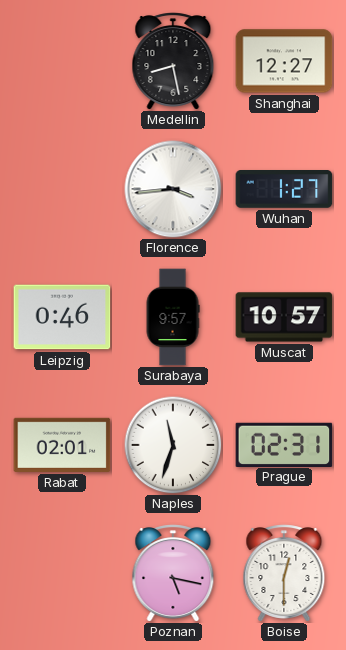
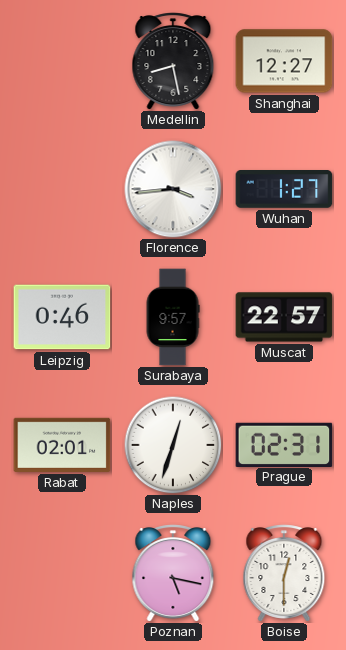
Muscat: 10:57 -> 22:57
Naples: 11:33 -> 12:33
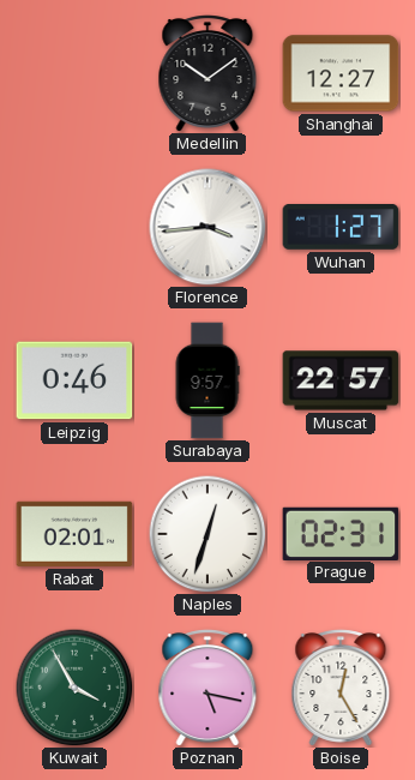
Medellin: 8:28 -> 10:09
Kuwait: none -> 3:55
Boise: 12:30 -> 12:25
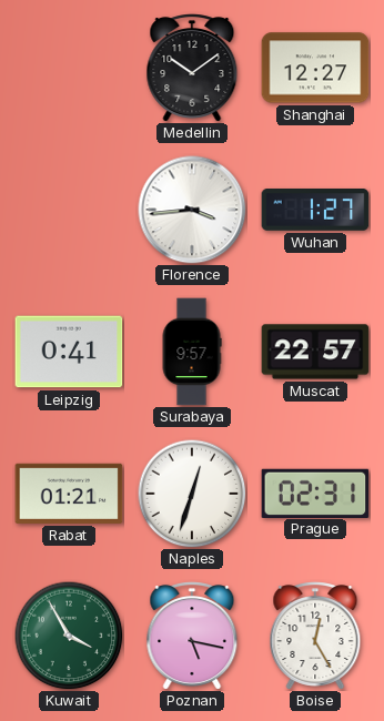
Leipzig: 0:46 -> 0:41
Rabat: 02:01 -> 01:21
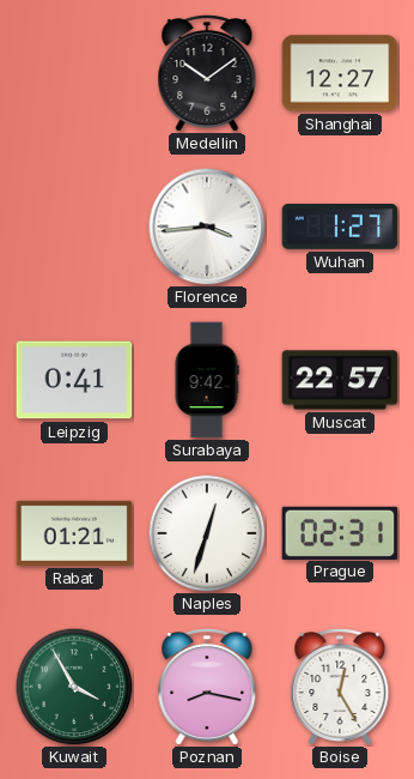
Surabaya: 9:57 -> 9:42
Poznan: 5:17 -> 8:17
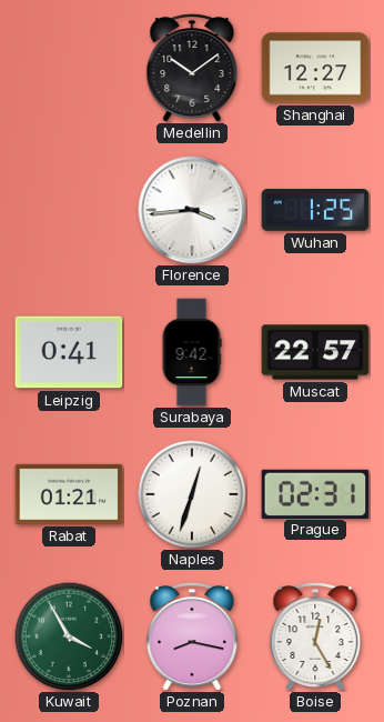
Wuhan: 1:27 -> 1:25
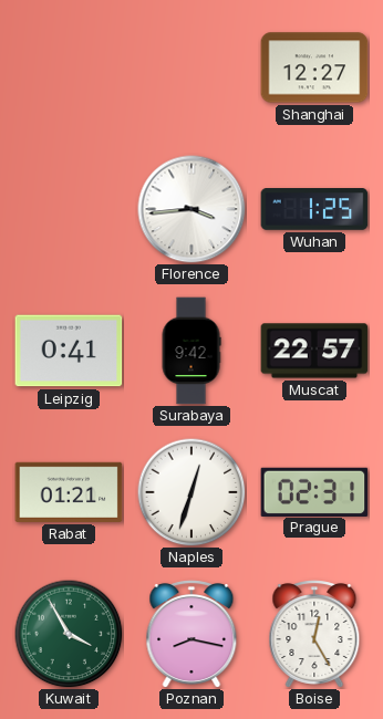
Medellin: 10:09 -> none
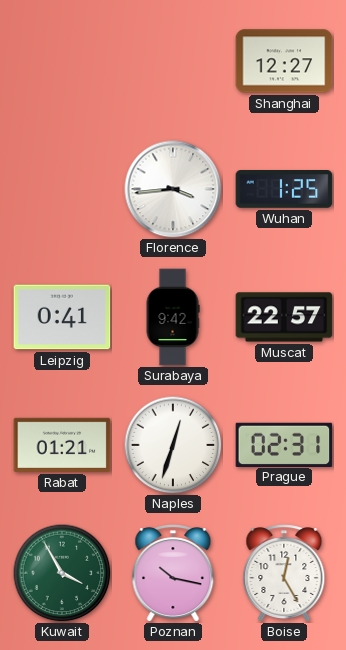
Poznan: 8:17 -> 10:17
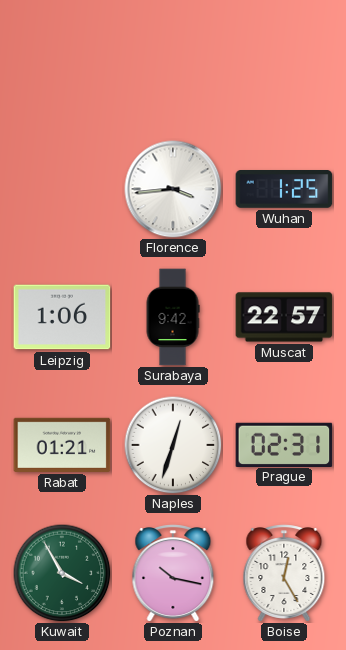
Shanghai: 12:27 -> none
Leipzig: 0:41 -> 1:06
